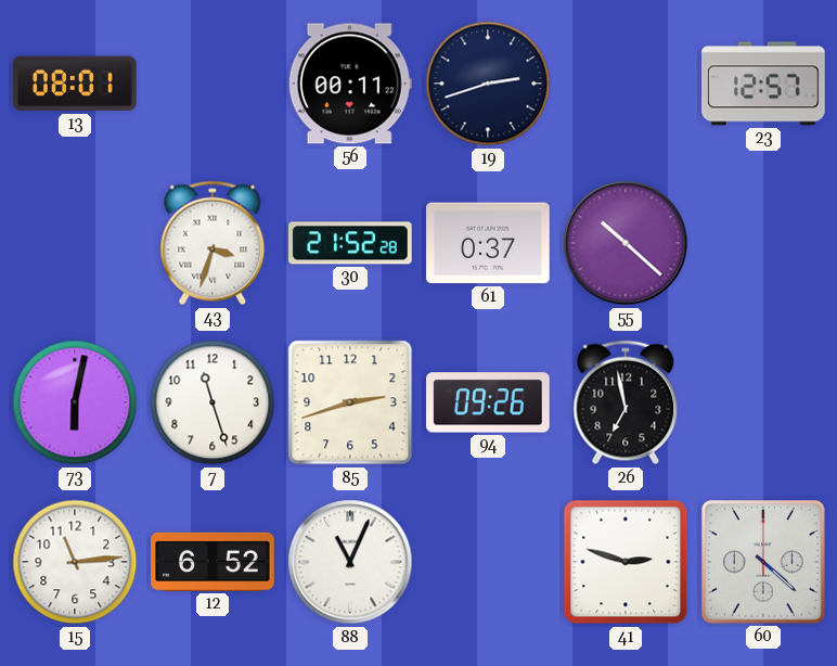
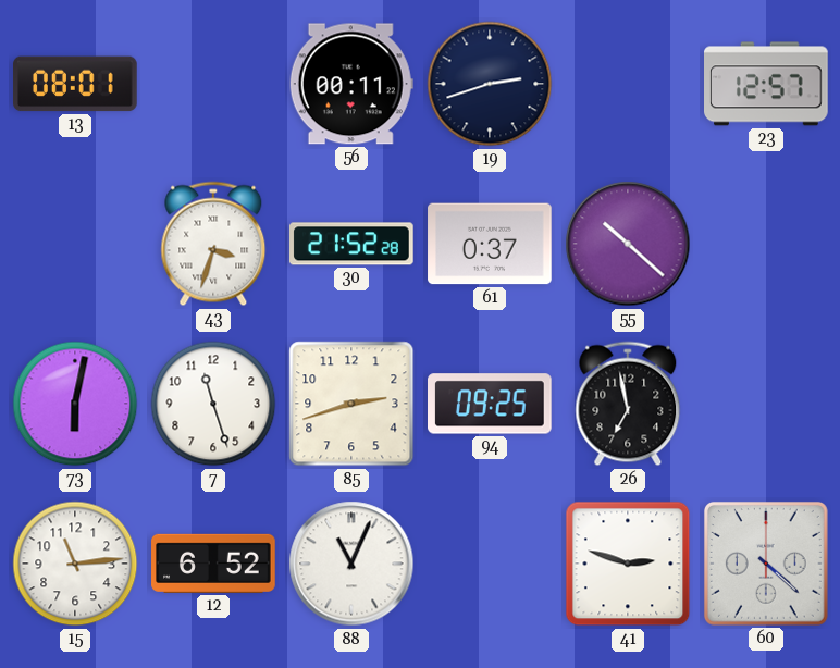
94: 09:26 -> 09:25
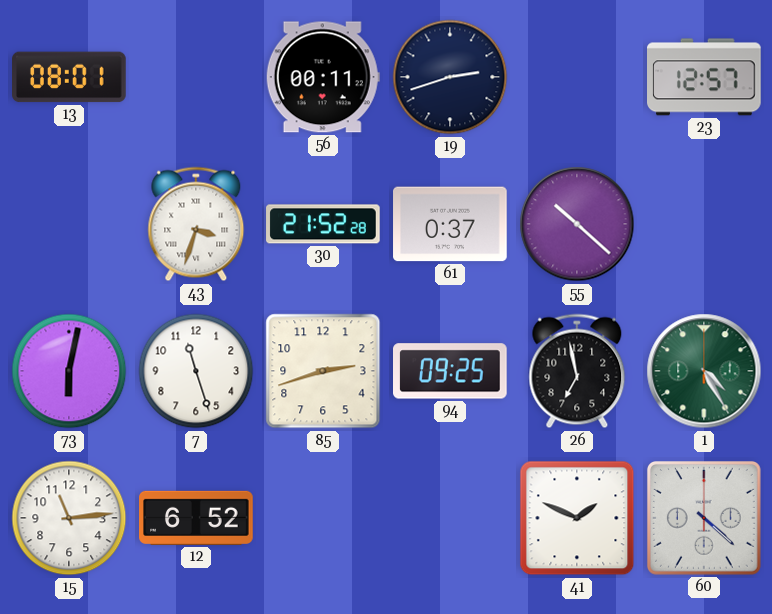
1: none -> 4:25
88: 11:04 -> none
41: 2:48 -> 1:49
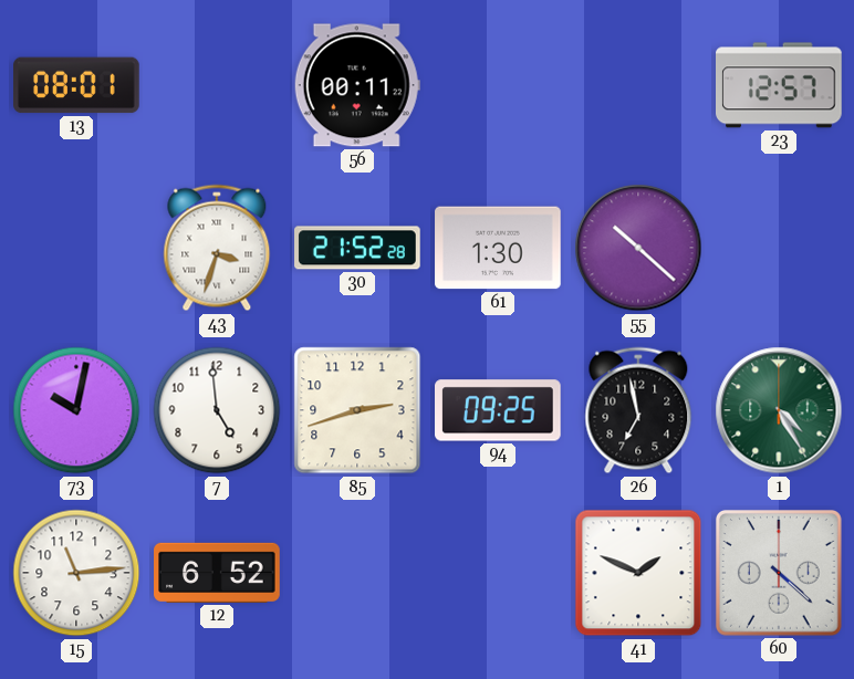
19: 2:42 -> none
61: 0:37 -> 1:30
73: 6:02 -> 10:02
7: 11:27 -> 4:59
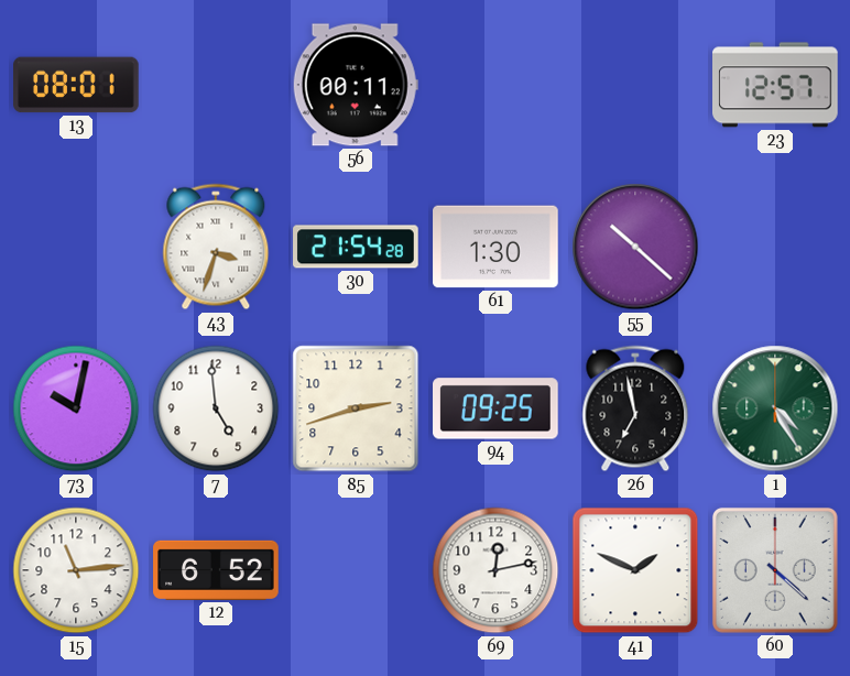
30: 21:52 -> 21:54
69: none -> 12:13
